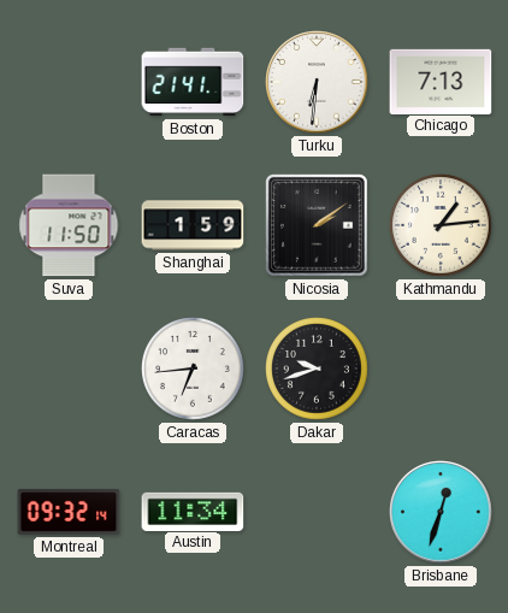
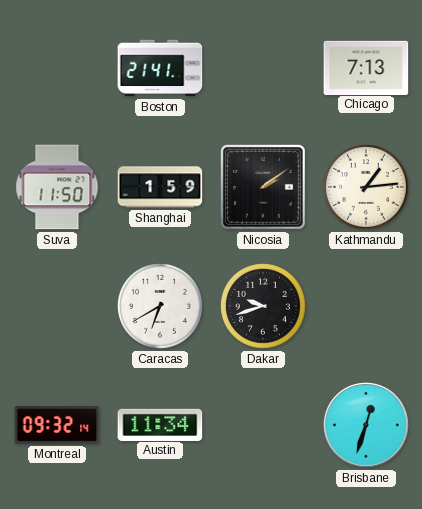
Turku: 6:31 -> none
Caracas: 6:44 -> 6:40
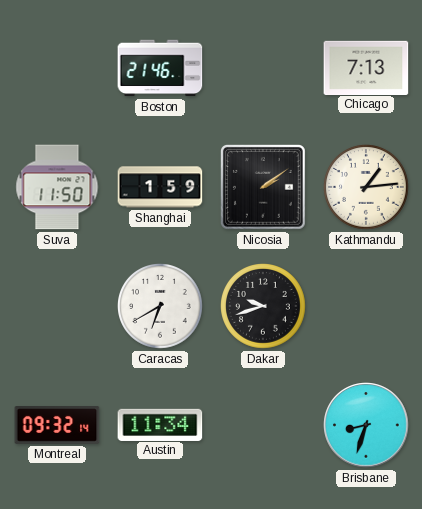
Boston: 21:41 -> 21:46
Brisbane: 12:33 -> 8:33
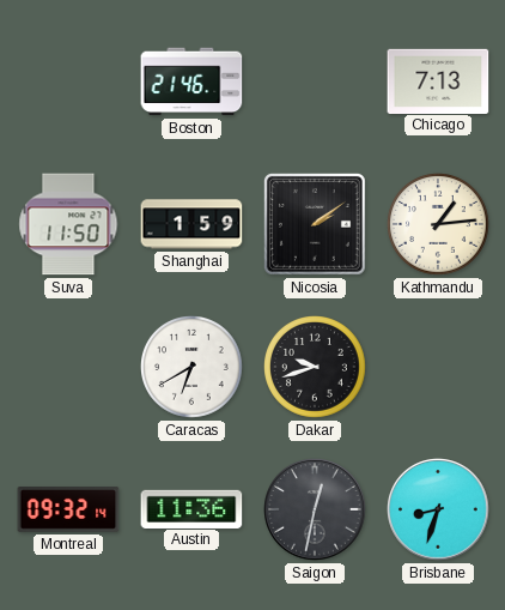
Austin: 11:34 -> 11:36
Saigon: none -> 12:32
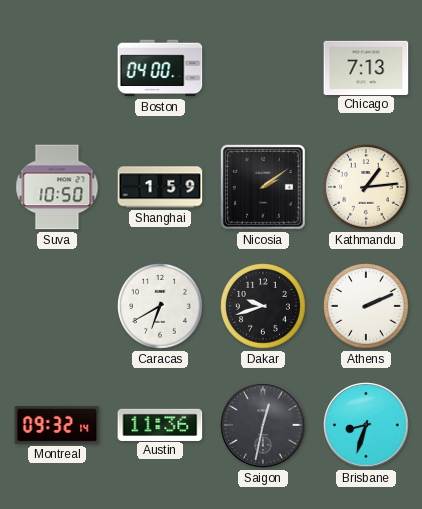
Boston: 21:46 -> 04:00
Suva: 11:50 -> 10:50
Athens: none -> 2:11
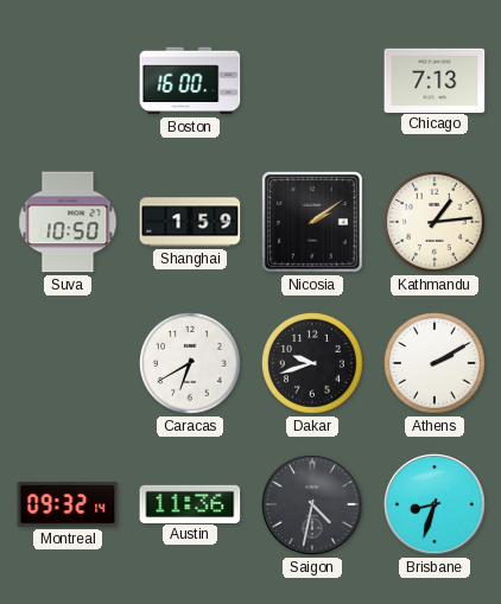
Boston: 04:00 -> 16:00
Athens: 2:11 -> 2:10
Saigon: 12:32 -> 4:32
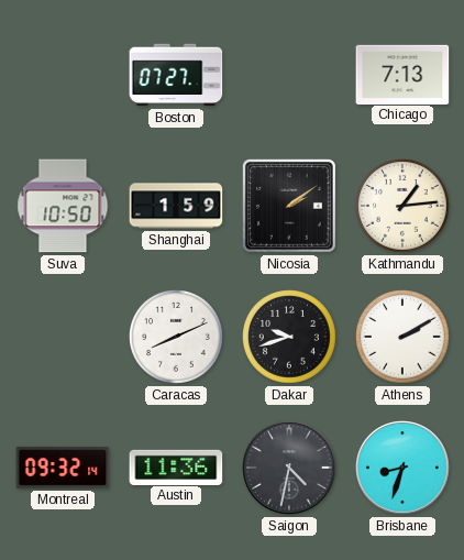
Boston: 16:00 -> 07:27
Caracas: 6:40 -> 8:11
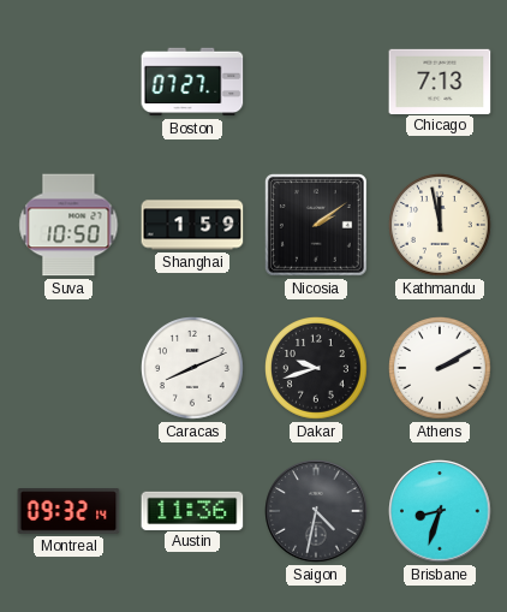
Kathmandu: 1:14 -> 11:58
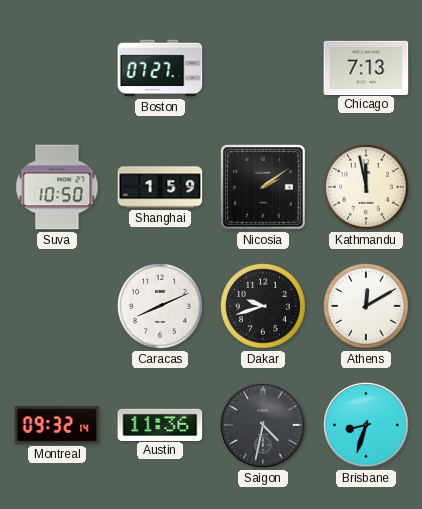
Athens: 2:10 -> 12:10
